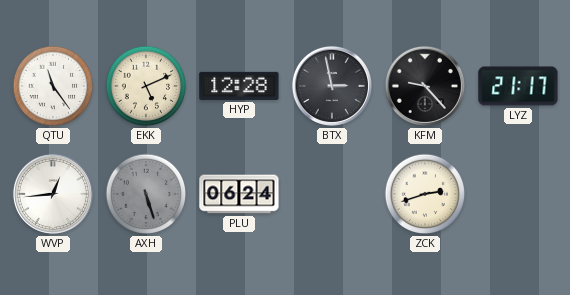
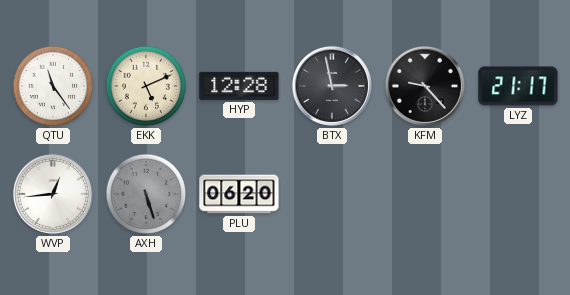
PLU: 06:24 -> 06:20
ZCK: 2:42 -> none
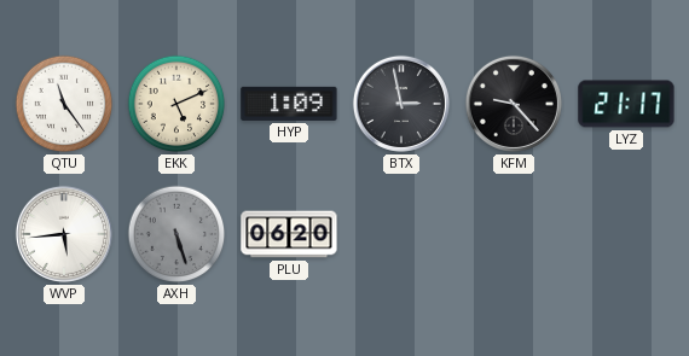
HYP: 12:28 -> 1:09
WVP: 12:44 -> 5:44
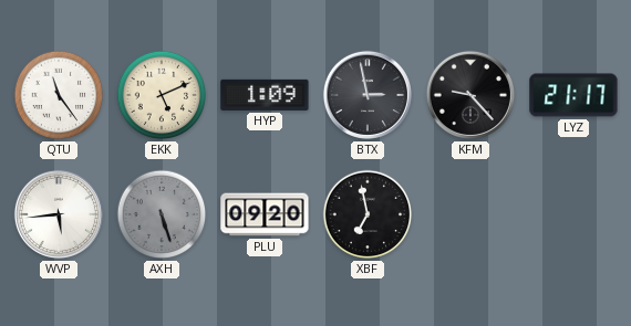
PLU: 06:20 -> 09:20
XBF: none -> 6:58
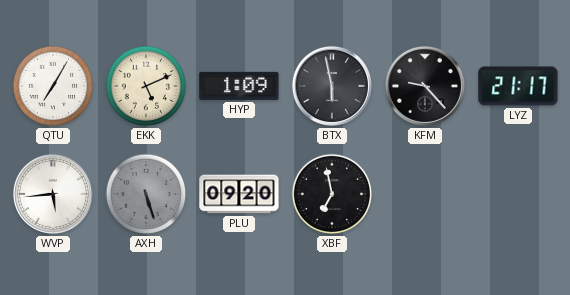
QTU: 11:24 -> 7:05
BTX: 2:58 -> 5:58
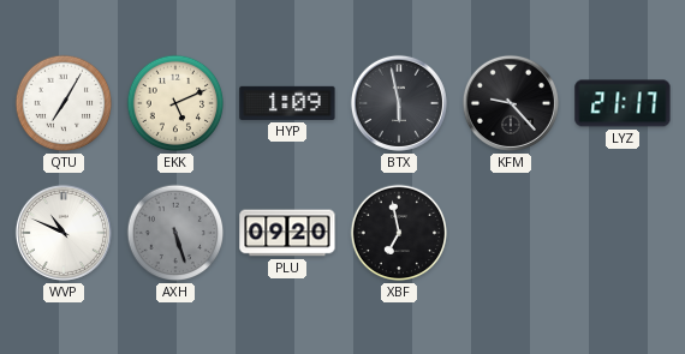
WVP: 5:44 -> 10:49
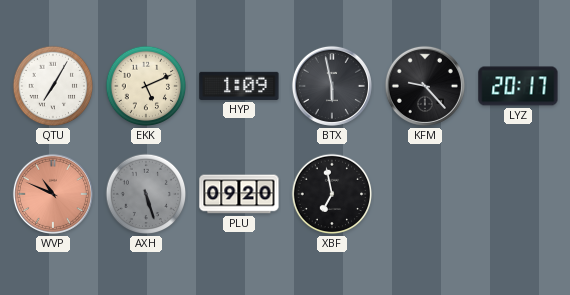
LYZ: 21:17 -> 20:17
WVP dial: white -> salmon
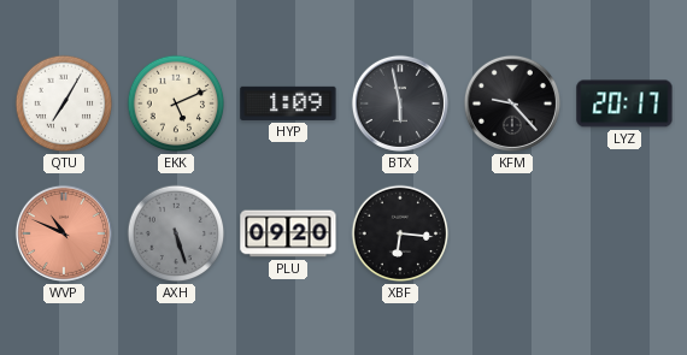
XBF: 6:58 -> 6:16
